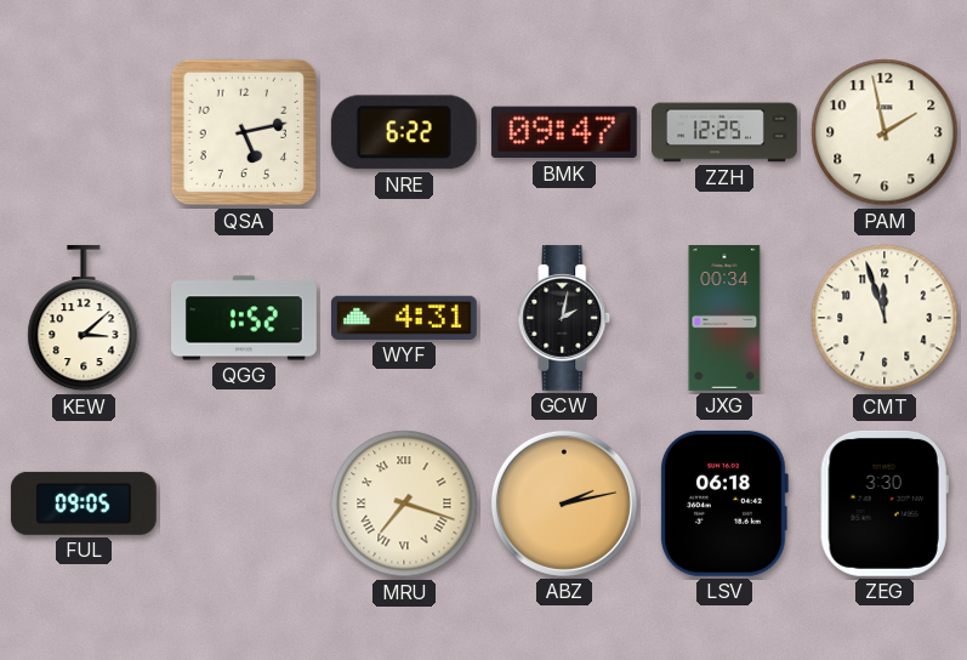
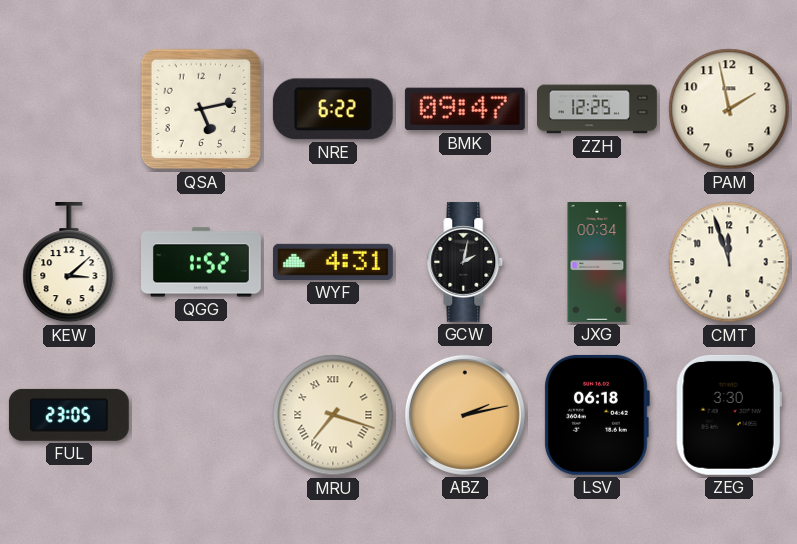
FUL: 09:05 -> 23:05
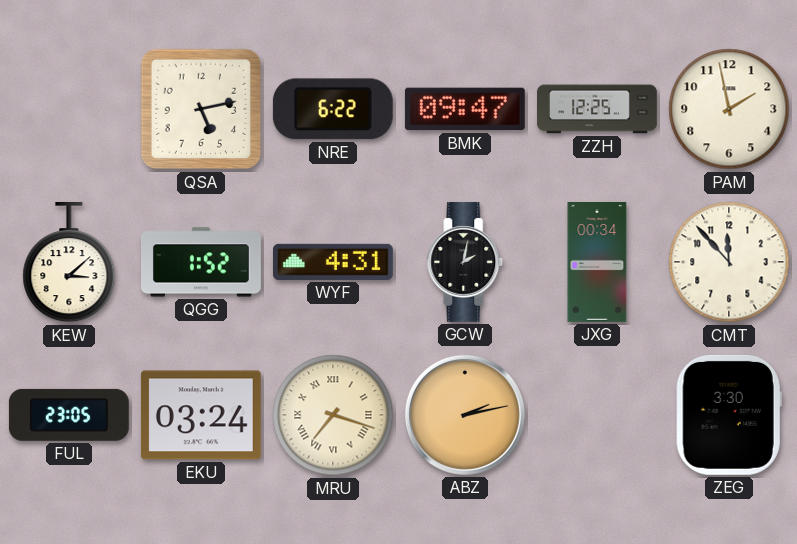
CMT: 11:57 -> 11:53
EKU: none -> 03:24
LSV: 06:18 -> none
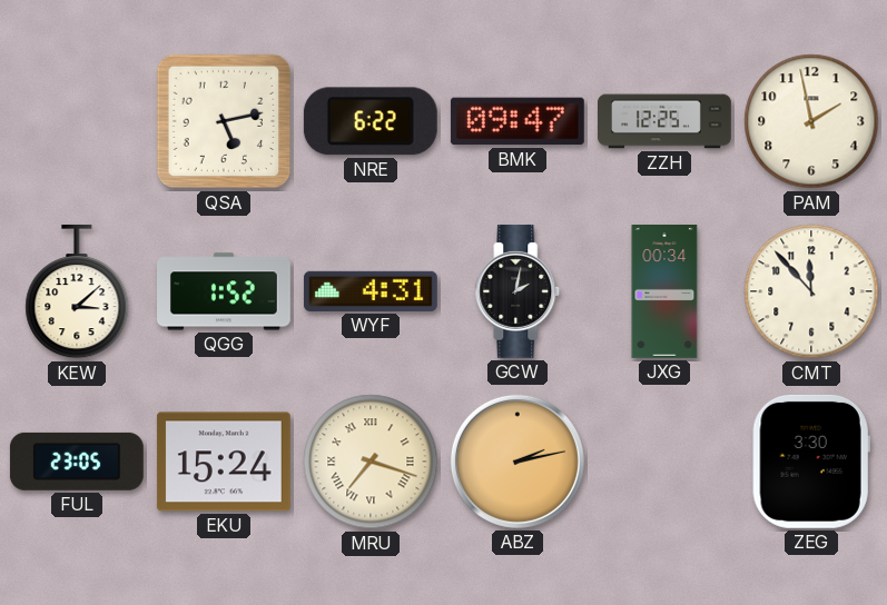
EKU: 03:24 -> 15:24
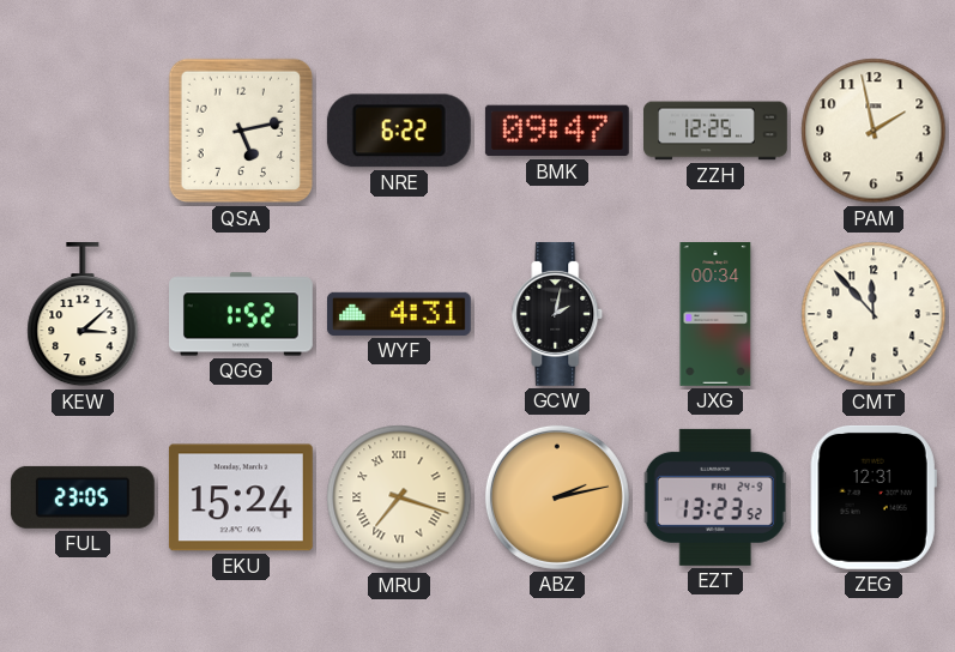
EZT: none -> 13:23
ZEG: 3:30 -> 12:31
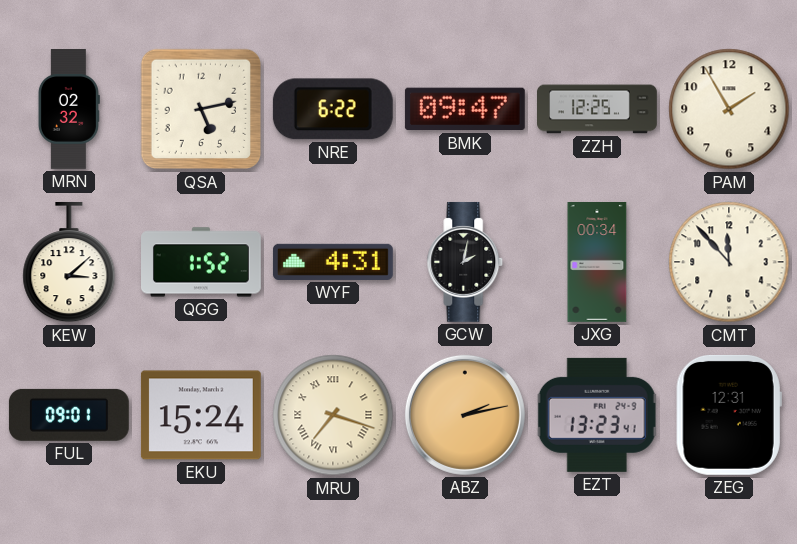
MRN: none -> 02:32
PAM: 1:58 -> 1:55
FUL: 23:05 -> 09:01
EZT: 13:23:52 -> 13:23:41
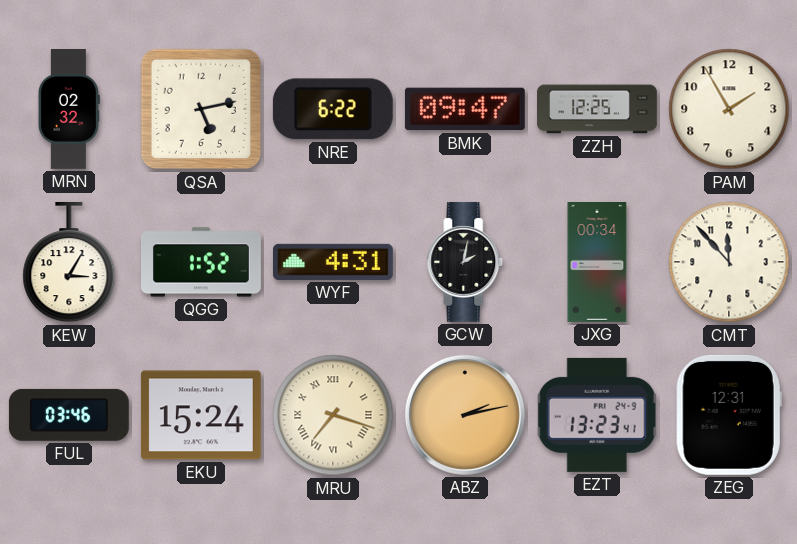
KEW: 3:08 -> 3:05
FUL: 09:01 -> 03:46
